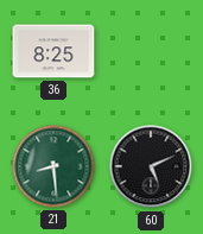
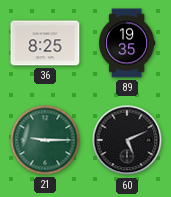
89: none -> 19:35
21: 8:29 -> 9:15
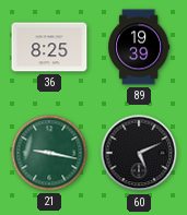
89: 19:35 -> 19:39
21: 9:15 -> 9:17
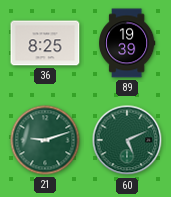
21: 9:17 -> 9:12
60 dial: black -> green
